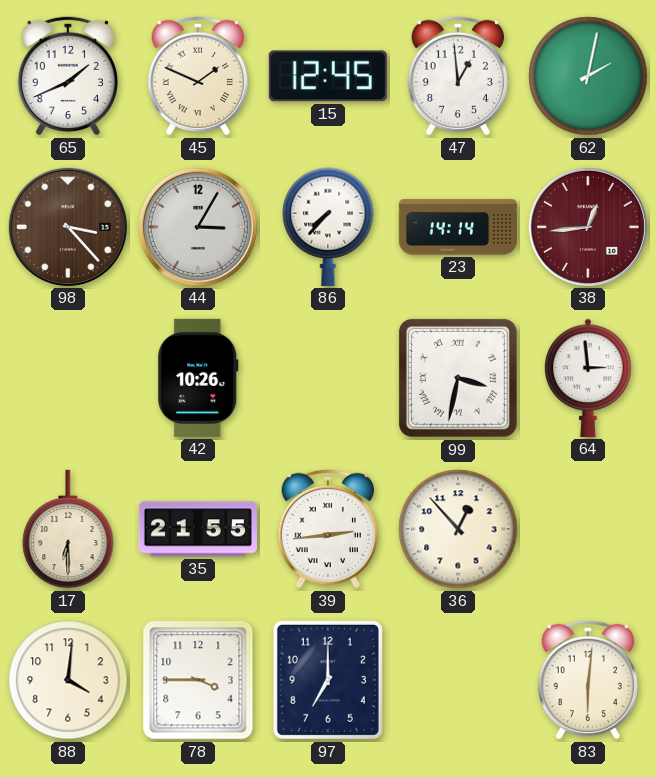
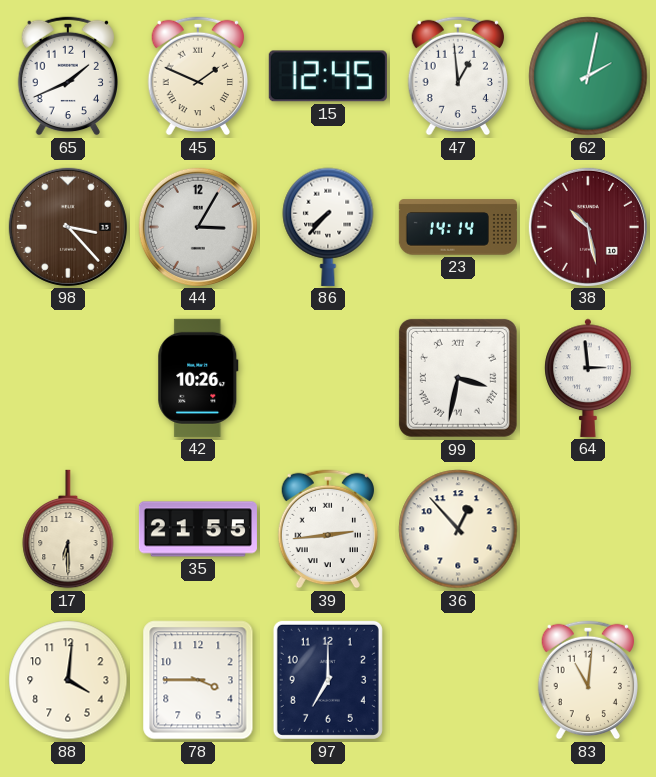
38: 12:44 -> 10:28
83: 6:01 -> 11:01
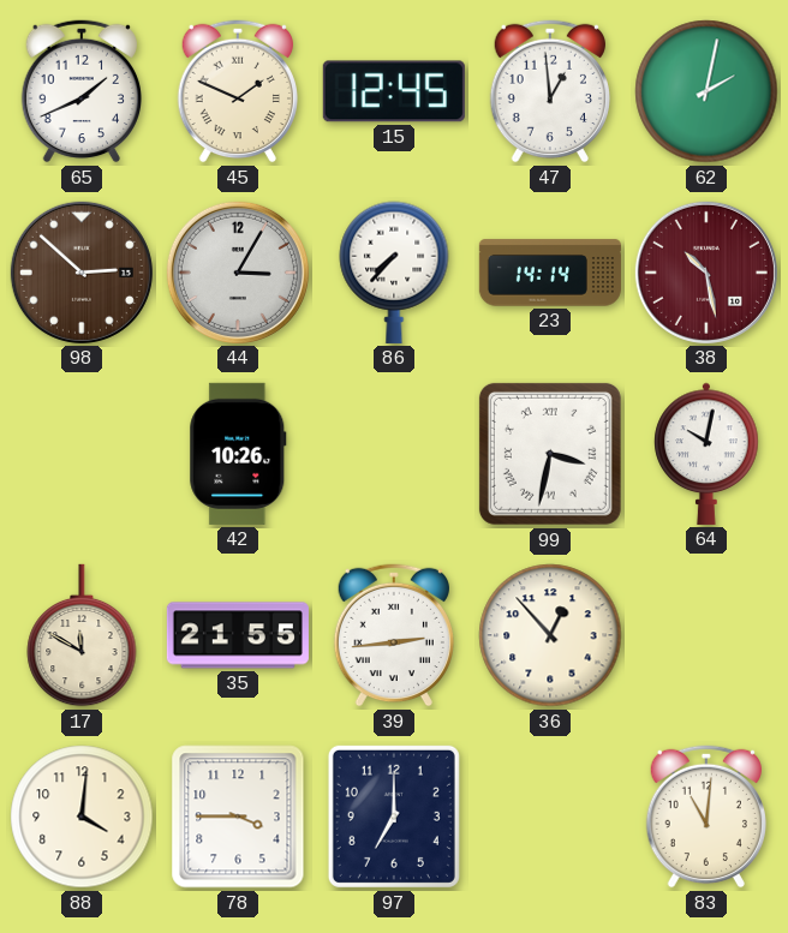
98: 3:23 -> 2:52
64: 2:59 -> 10:02
17: 6:30 -> 11:50
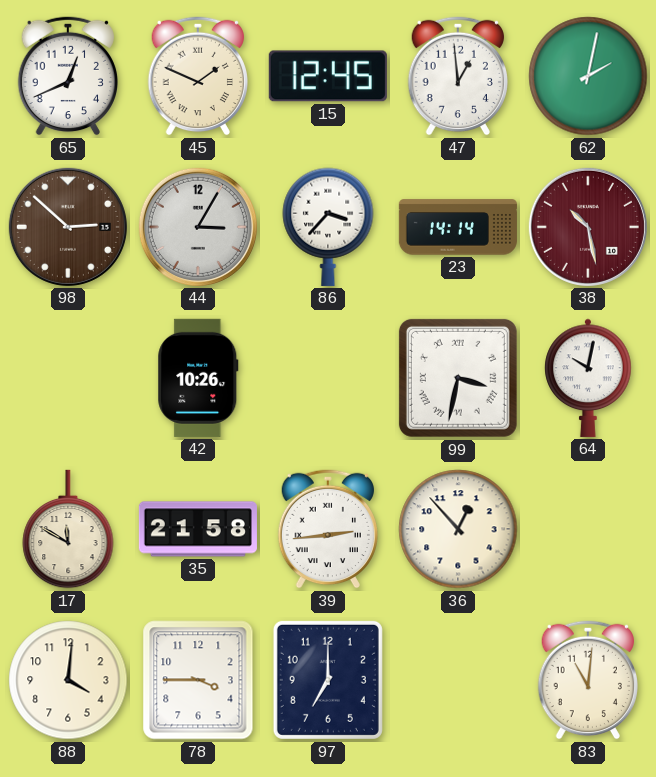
65: 1:41 -> 12:41
86: 7:37 -> 3:37
35: 21:55 -> 21:58
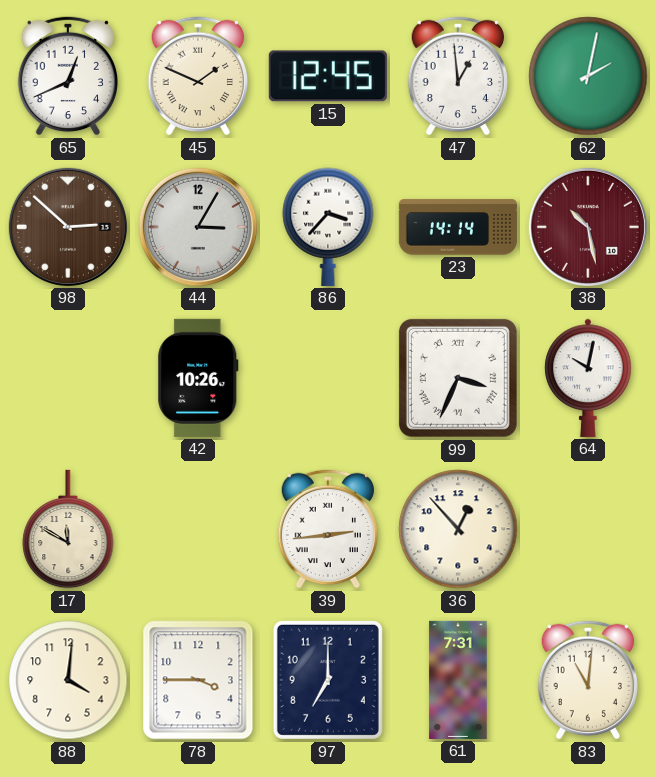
99: 3:32 -> 3:34
35: 21:58 -> none
61: none -> 7:31
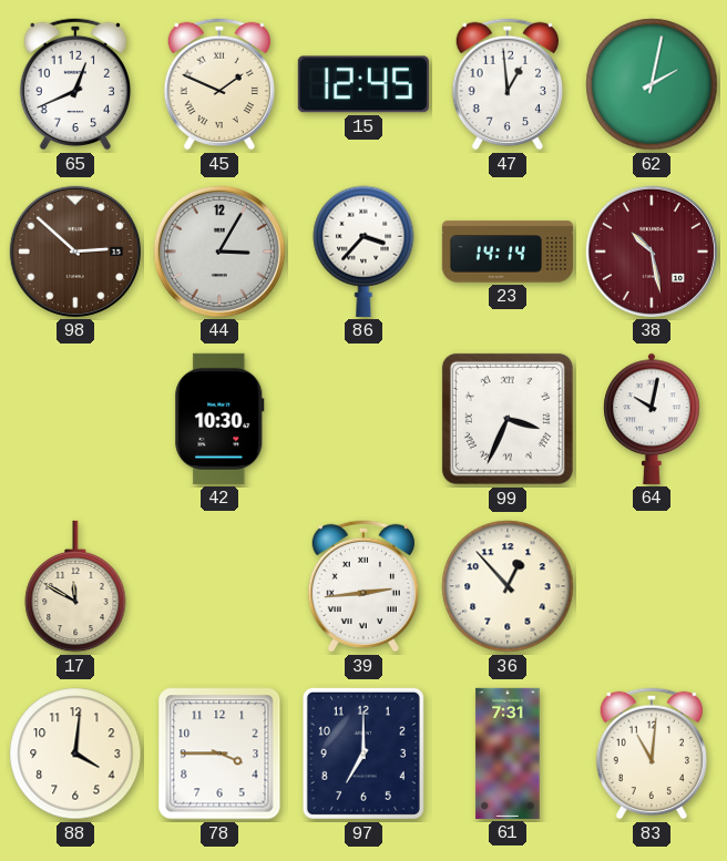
42: 10:26 -> 10:30
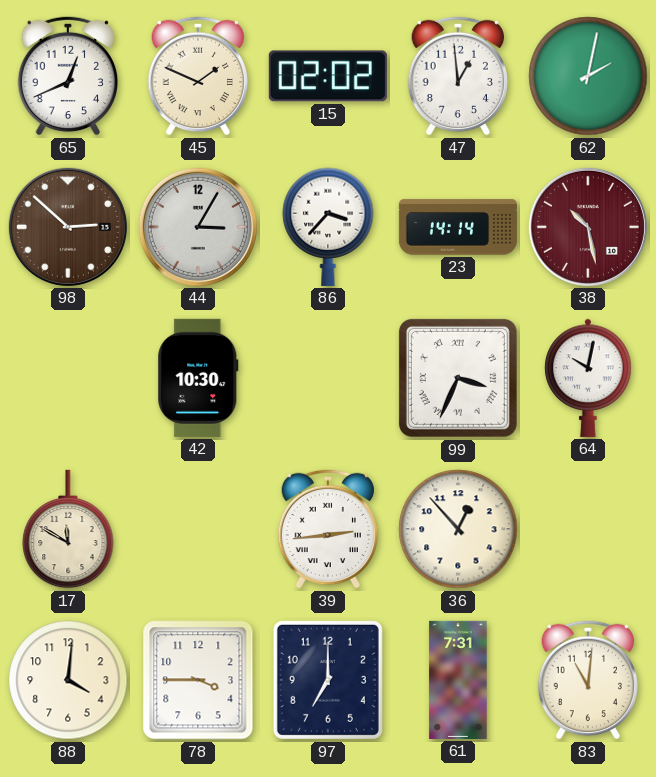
15: 12:45 -> 02:02
